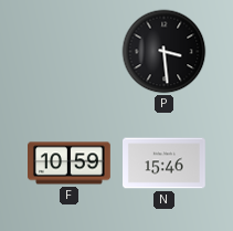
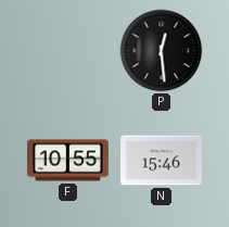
P: 3:29 -> 12:29
F: 10:59 -> 10:55
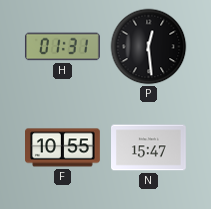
H: none -> 01:31
N: 15:46 -> 15:47
